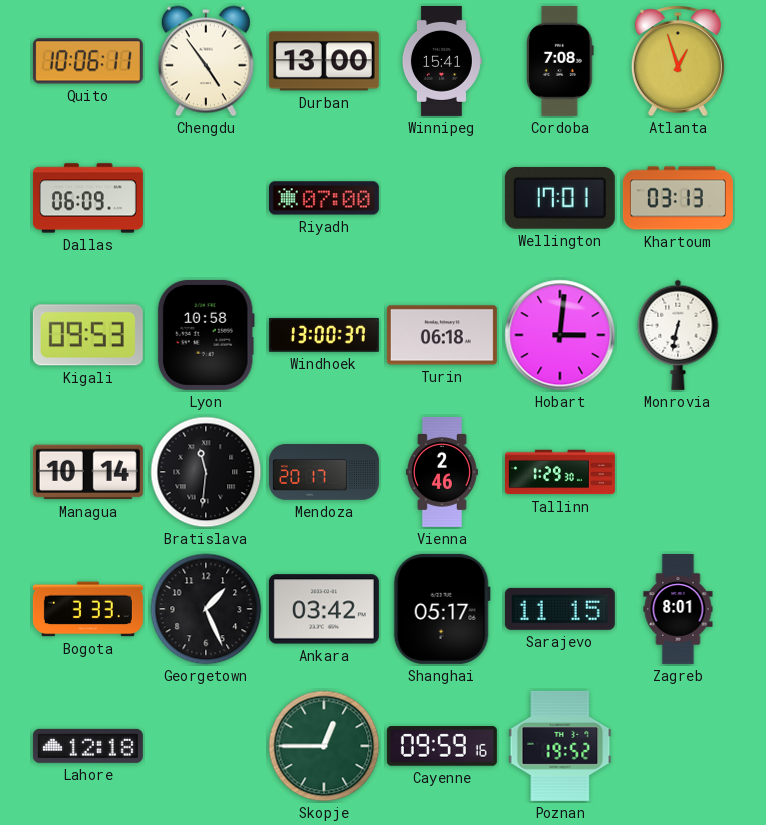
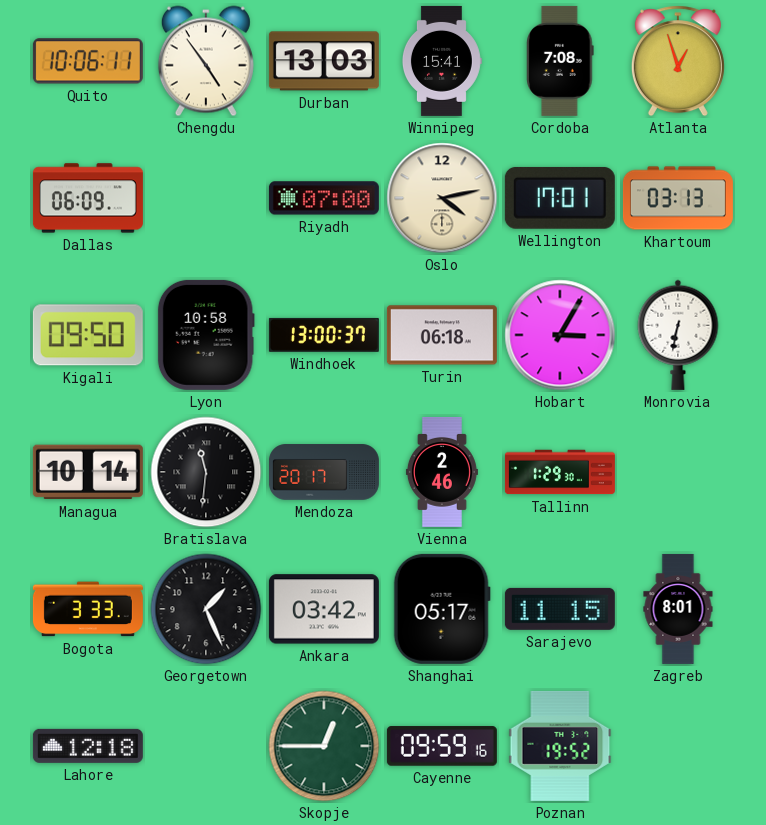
Durban: 13:00 -> 13:03
Oslo: none -> 4:13
Kigali: 09:53 -> 09:50
Hobart: 3:01 -> 3:05
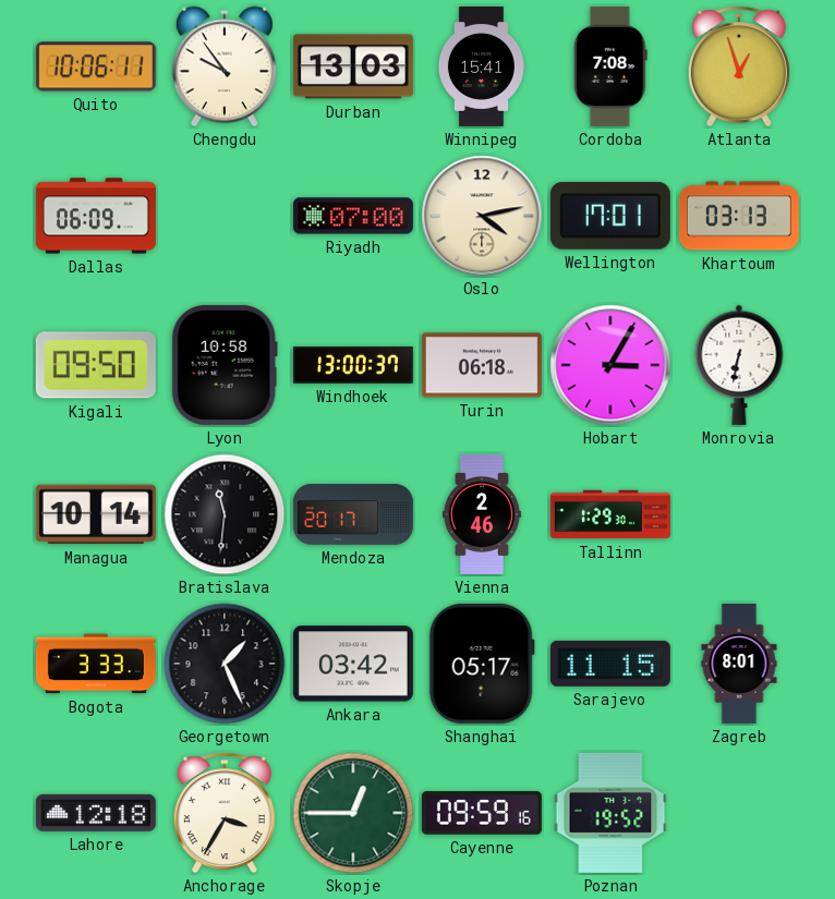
Chengdu: 4:54 -> 9:54
Anchorage: none -> 3:35
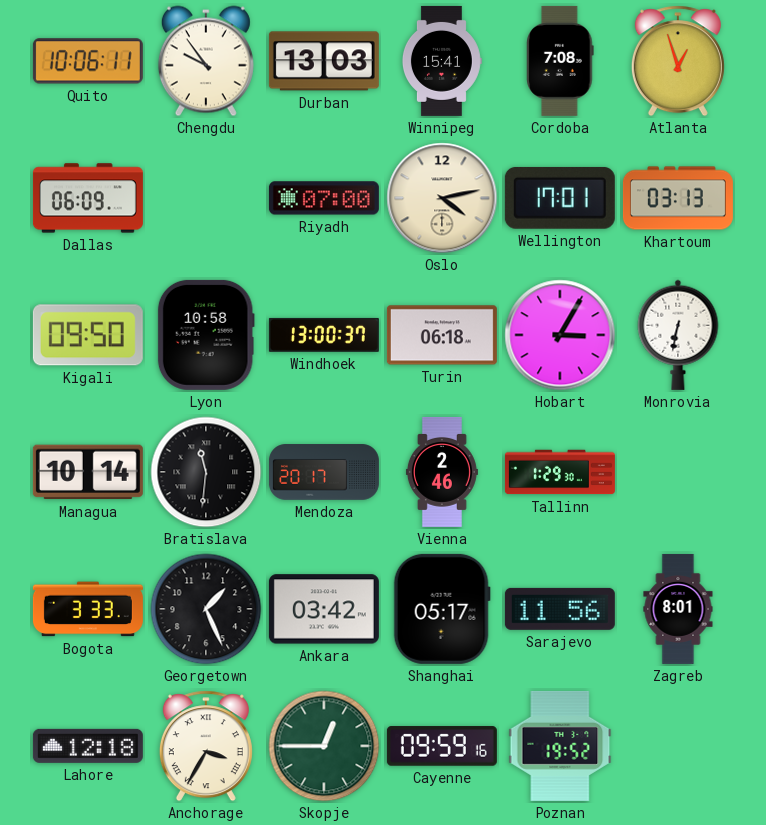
Sarajevo: 11:15 -> 11:56
